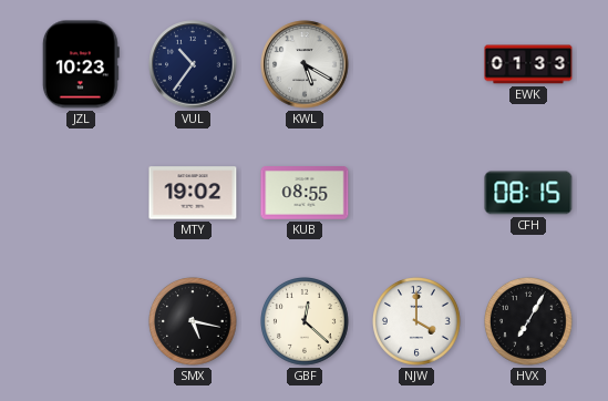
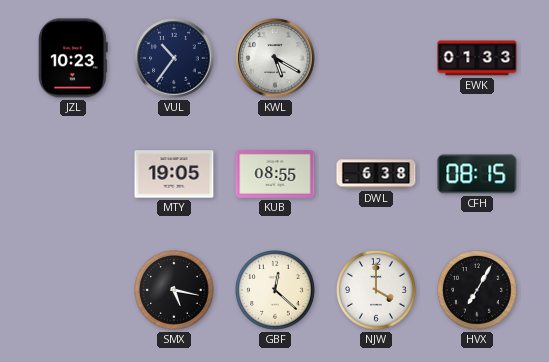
MTY: 19:02 -> 19:05
DWL: none -> 6:38
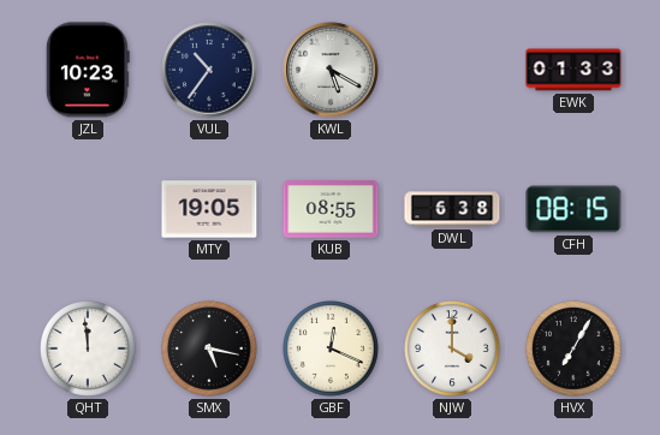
QHT: none -> 11:59
GBF: 12:22 -> 12:19
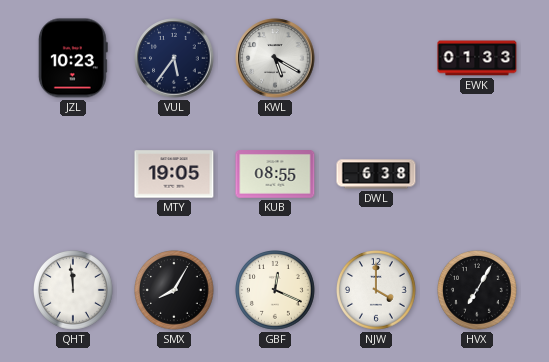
VUL: 10:36 -> 5:36
CFH: 08:15 -> none
SMX: 5:17 -> 8:05
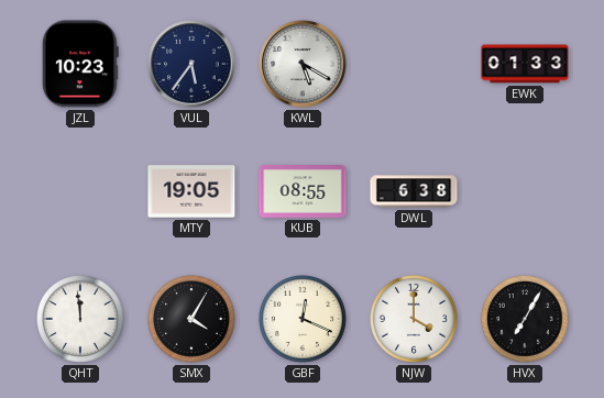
SMX: 8:05 -> 4:05
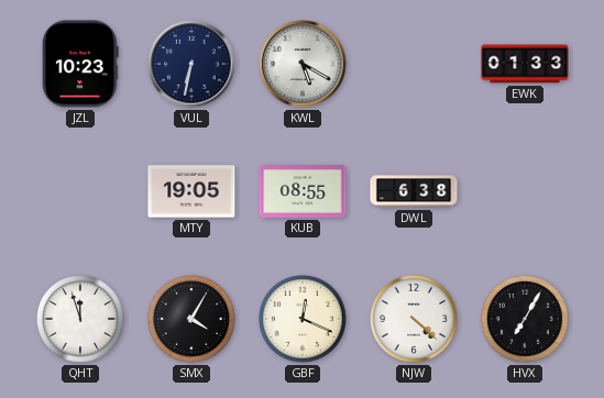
VUL: 5:36 -> 6:32
QHT: 11:59 -> 11:57
NJW: 4:00 -> 4:22
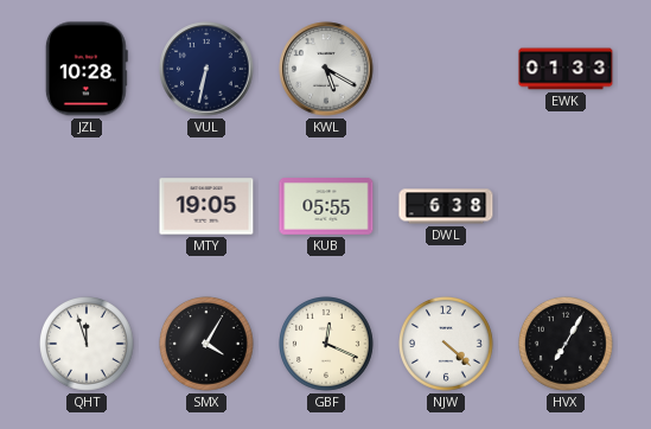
JZL: 10:23 -> 10:28
KUB: 08:55 -> 05:55
